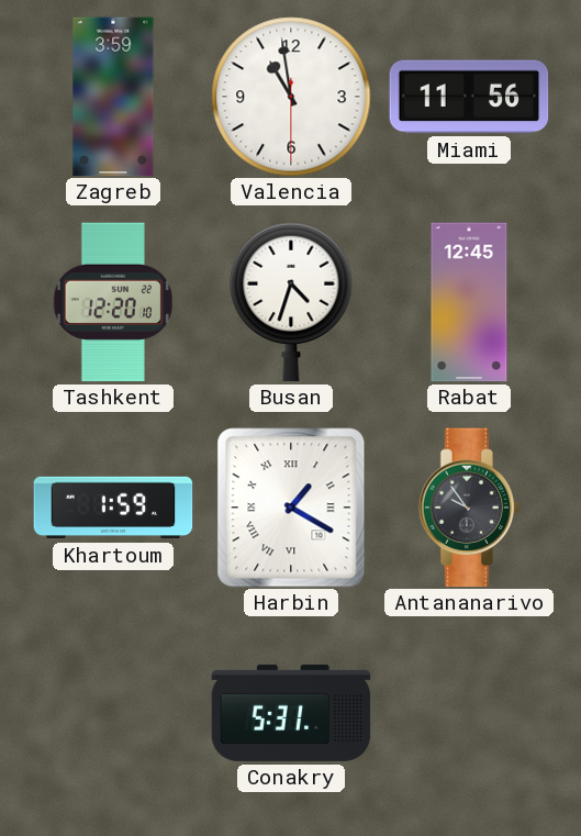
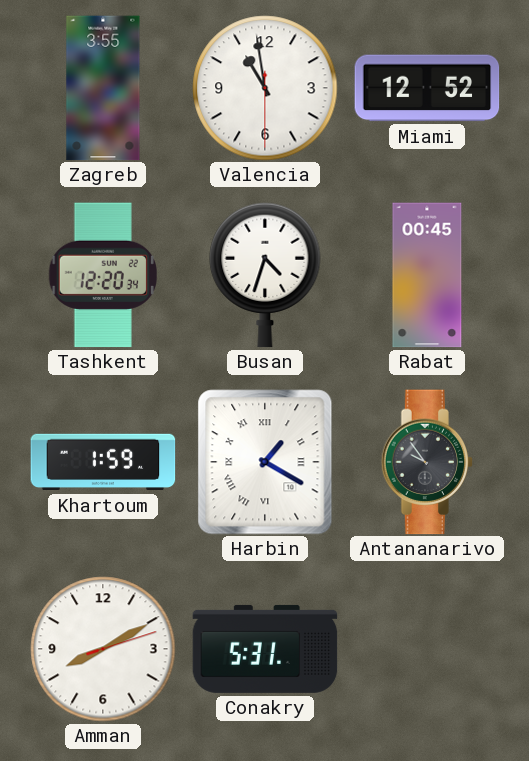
Zagreb: 3:59 -> 3:55
Miami: 11:56 -> 12:52
Tashkent: 12:20:10 -> 12:20:34
Rabat: 12:45 -> 00:45
Amman: none -> 8:10
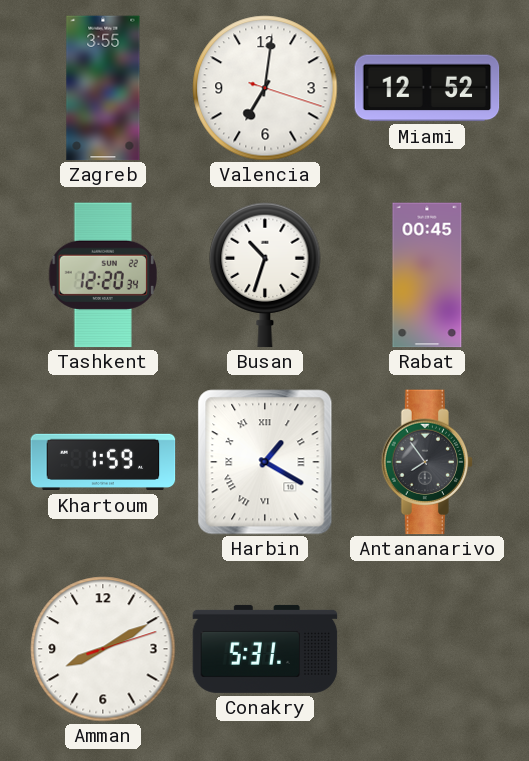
Valencia: 10:58 -> 7:01
Busan: 4:33 -> 10:33
Antananarivo: 9:54 -> 7:54
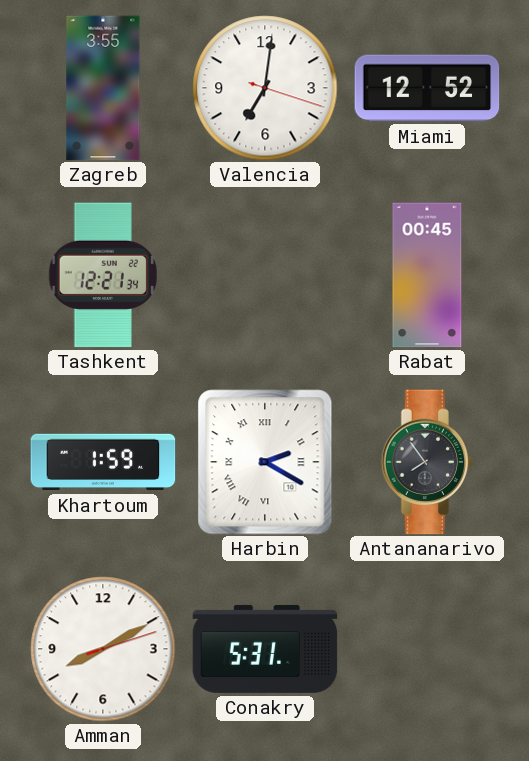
Tashkent: 12:20 -> 12:21
Busan: 10:33 -> none
Harbin: 1:20 -> 2:20
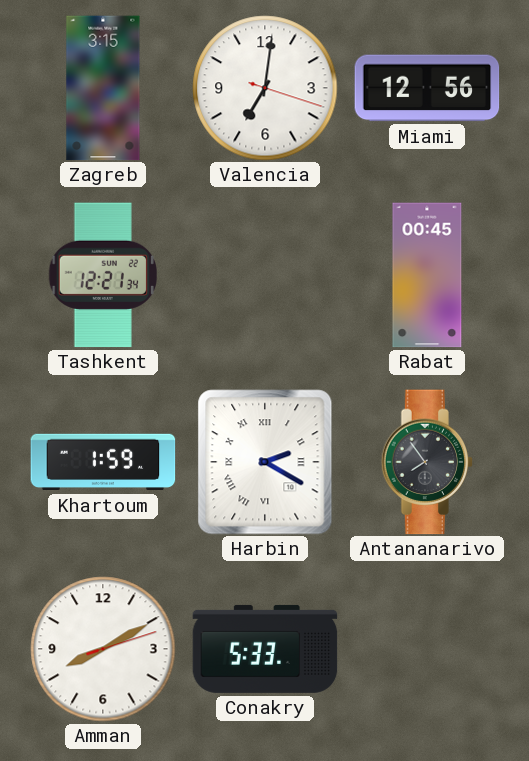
Zagreb: 3:55 -> 3:15
Miami: 12:52 -> 12:56
Conakry: 5:31 -> 5:33
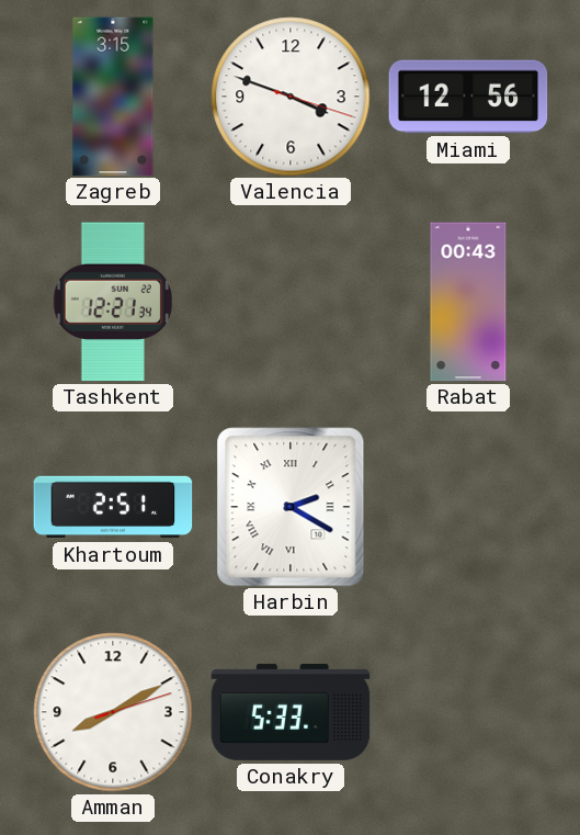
Valencia: 7:01 -> 3:48
Rabat: 00:45 -> 00:43
Khartoum: 1:59 -> 2:51
Antananarivo: 7:54 -> none
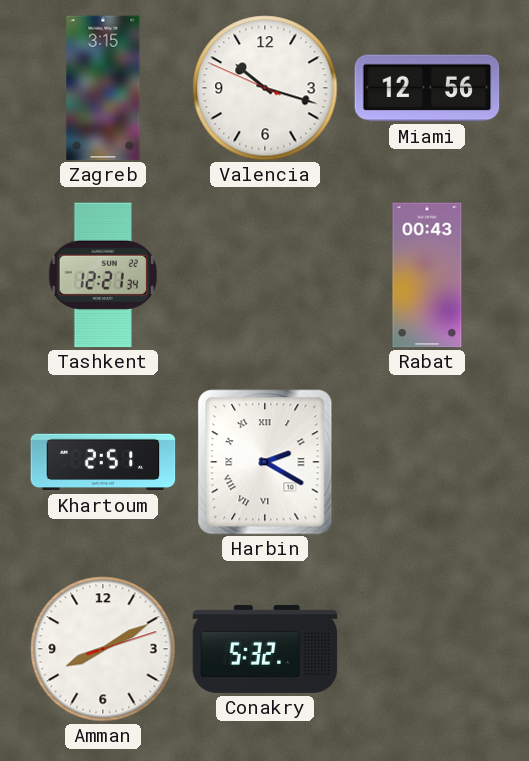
Valencia: 3:48 -> 10:17
Conakry: 5:33 -> 5:32
